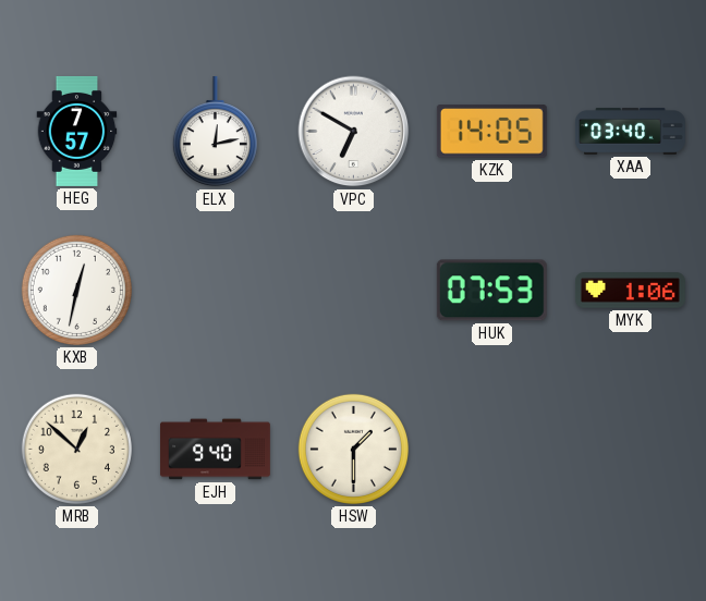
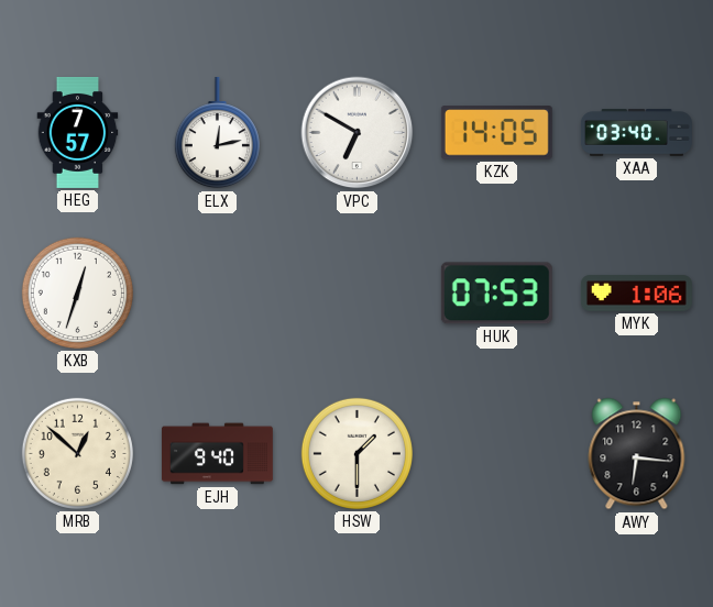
KXB: 12:32 -> 12:33
AWY: none -> 6:16
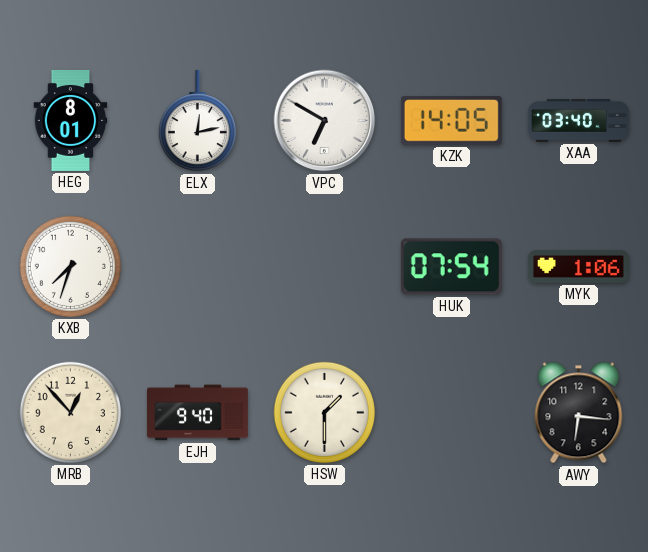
HEG: 7:57 -> 8:01
KXB: 12:33 -> 7:33
HUK: 07:53 -> 07:54
MRB: 12:52 -> 12:53
